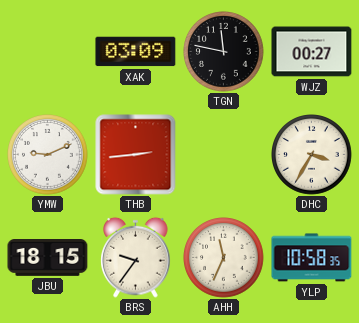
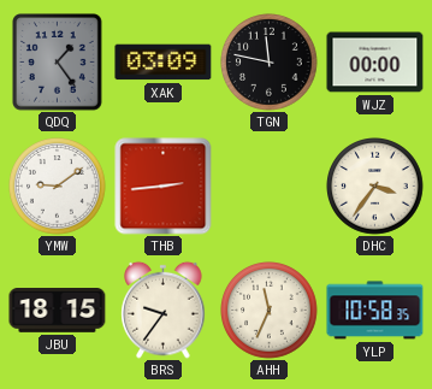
QDQ: none -> 1:24
WJZ: 00:27 -> 00:00
YMW: 9:11 -> 9:09
DHC: 3:35 -> 3:36
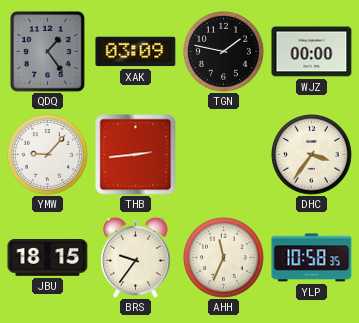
TGN: 11:47 -> 1:47
YMW: 9:09 -> 9:07
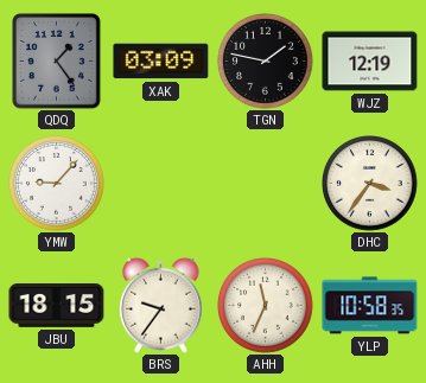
WJZ: 00:00 -> 12:19
THB: 2:44 -> none
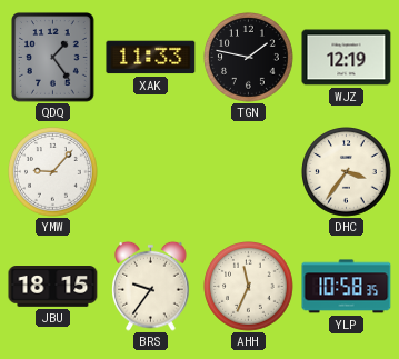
XAK: 03:09 -> 11:33
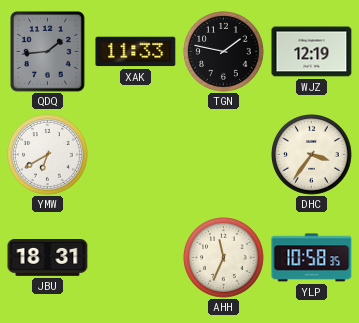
QDQ: 1:24 -> 1:44
YMW: 9:07 -> 6:40
JBU: 18:15 -> 18:31
BRS: 9:36 -> none
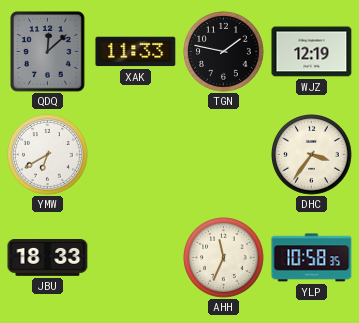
QDQ: 1:44 -> 12:08
JBU: 18:31 -> 18:33
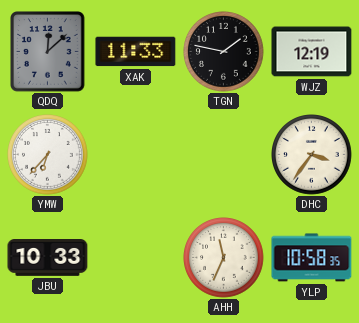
YMW: 6:40 -> 6:37
JBU: 18:33 -> 10:33
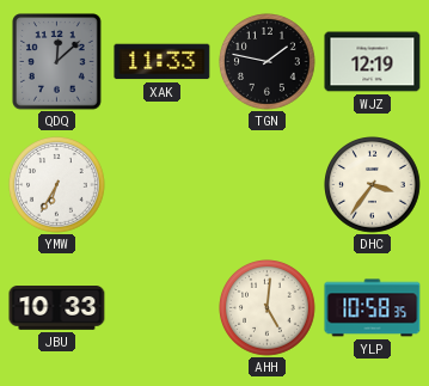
YMW: 6:37 -> 6:35
AHH: 11:34 -> 5:01
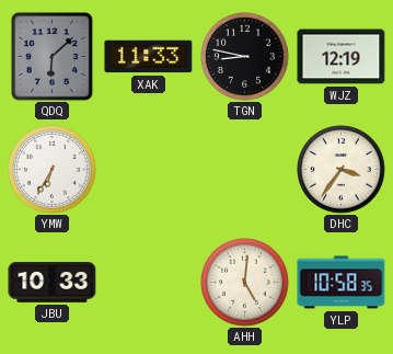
QDQ: 12:08 -> 6:08
TGN: 1:47 -> 8:47
